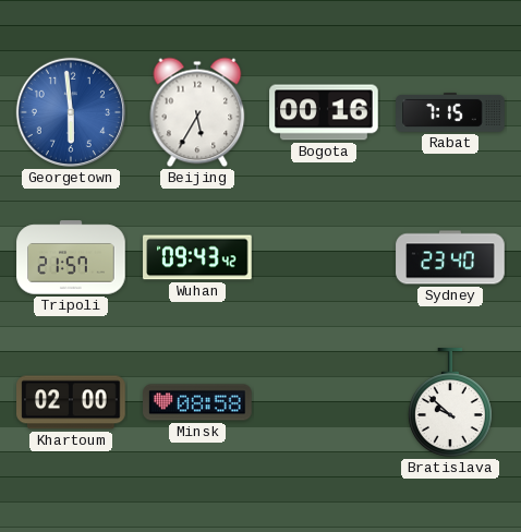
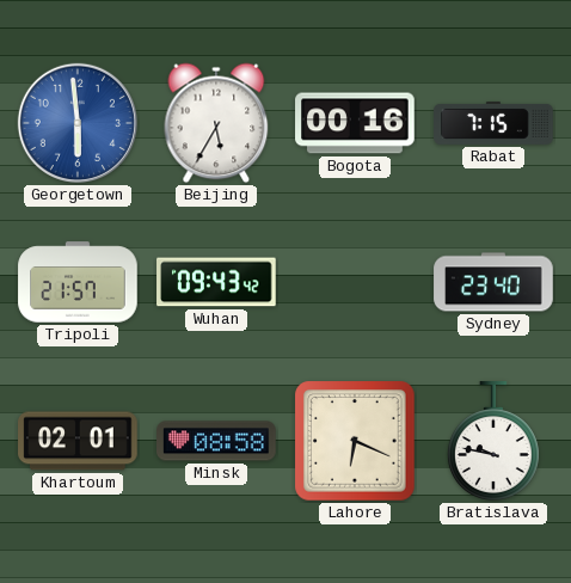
Khartoum: 02:00 -> 02:01
Lahore: none -> 6:19
Bratislava: 9:52 -> 9:47
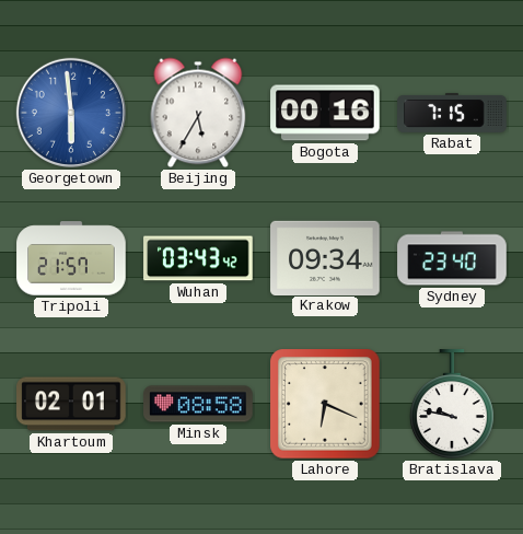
Wuhan: 09:43 -> 03:43
Krakow: none -> 09:34
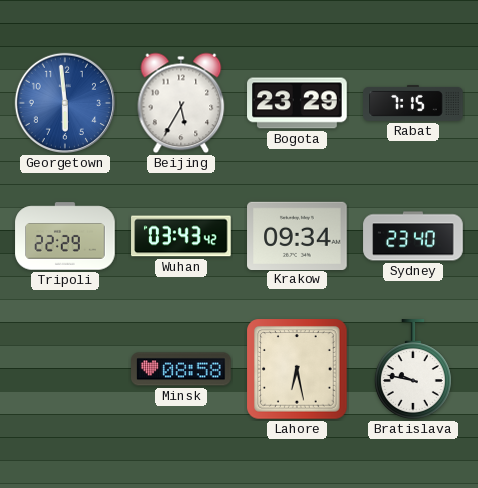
Bogota: 00:16 -> 23:29
Tripoli: 21:57 -> 22:29
Khartoum: 02:01 -> none
Lahore: 6:19 -> 6:28
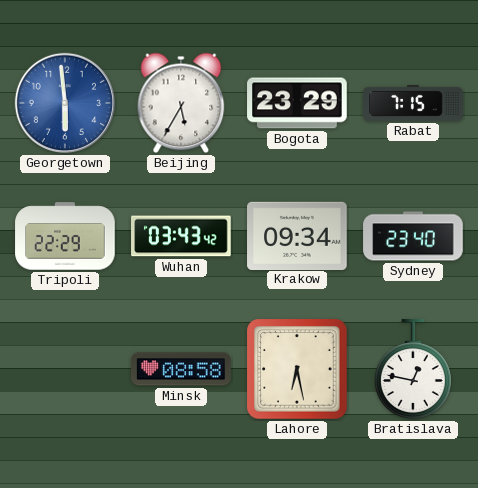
Bratislava: 9:47 -> 12:47
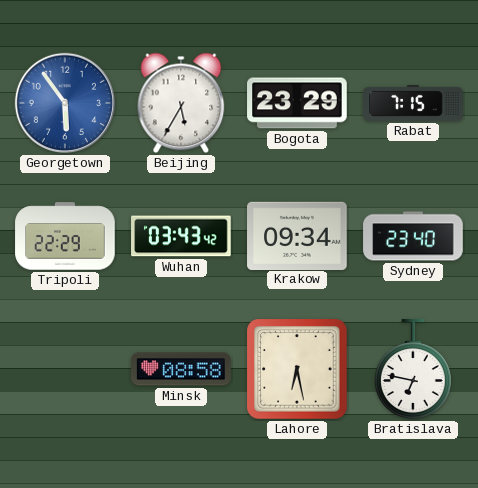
Georgetown: 5:59 -> 5:54
Bratislava: 12:47 -> 6:47
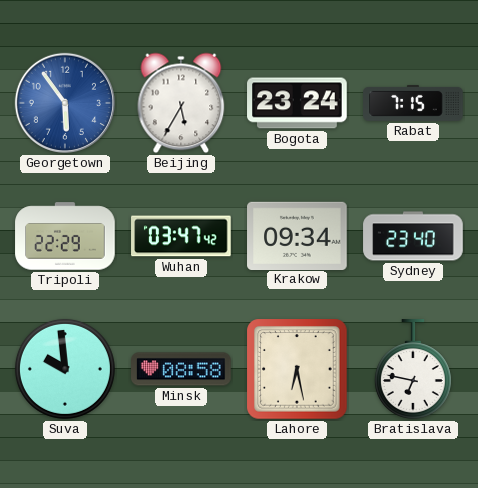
Bogota: 23:29 -> 23:24
Wuhan: 03:43 -> 03:47
Suva: none -> 9:59
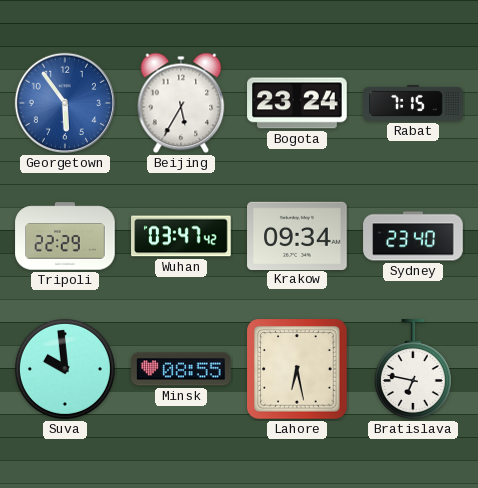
Minsk: 08:58 -> 08:55
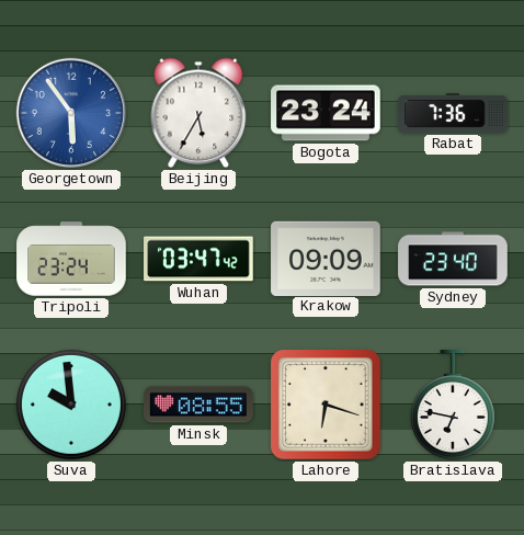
Rabat: 7:15 -> 7:36
Tripoli: 22:29 -> 23:24
Krakow: 09:34 -> 09:09
Lahore: 6:28 -> 6:18
